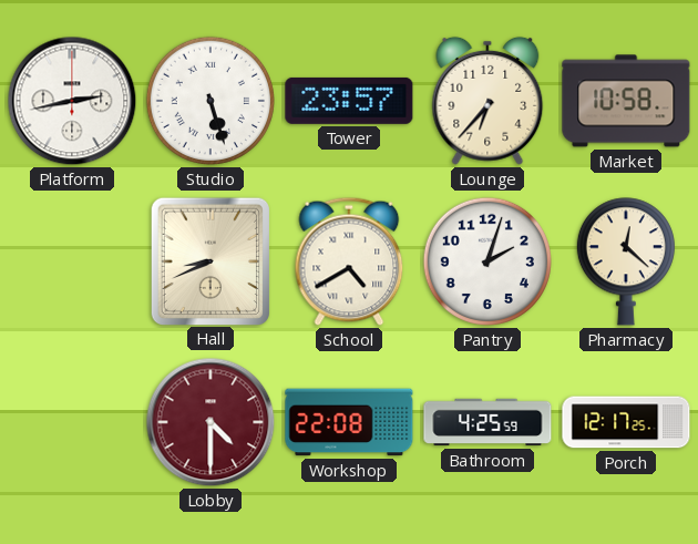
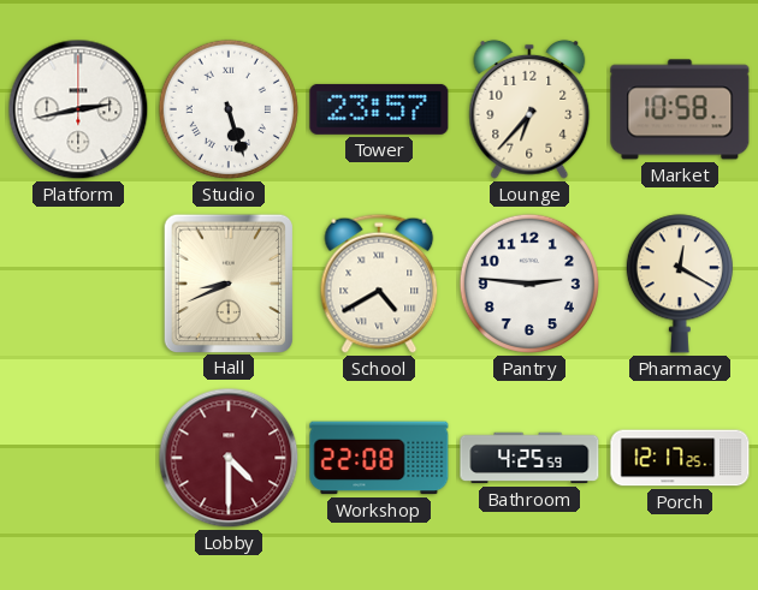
Pantry: 2:03 -> 2:46
Pharmacy: 12:22 -> 12:20
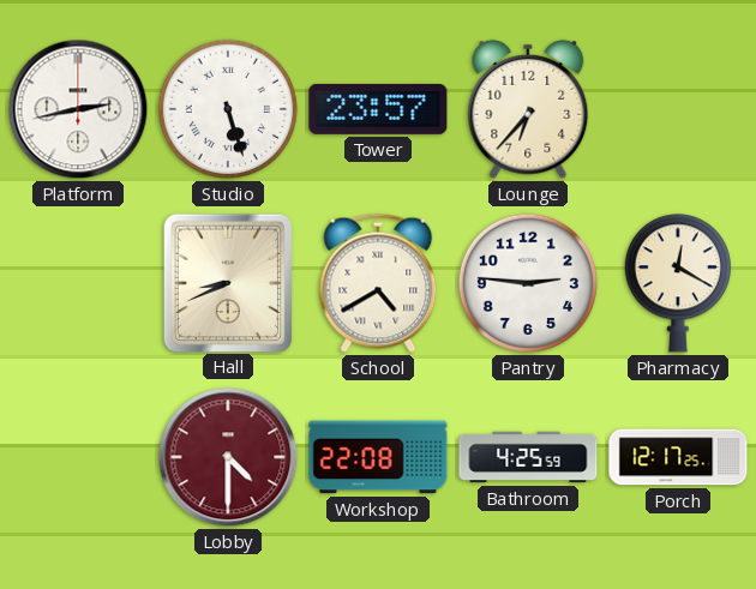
Market: 10:58 -> none
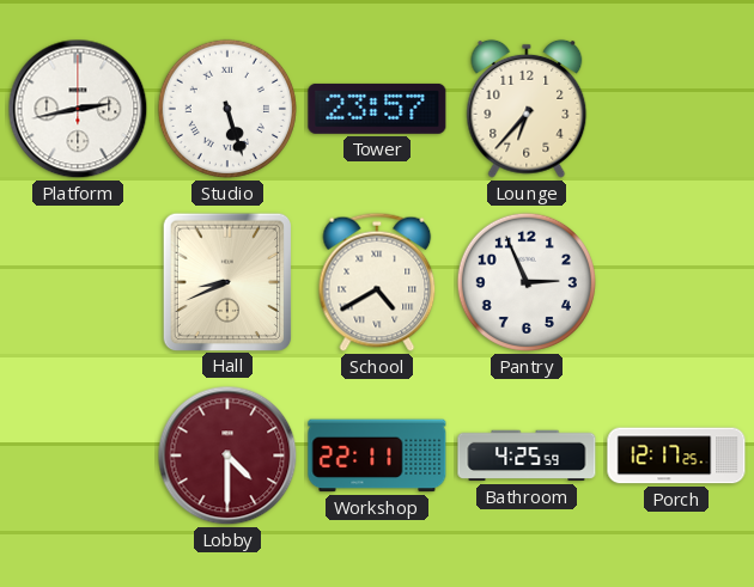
Pantry: 2:46 -> 2:56
Pharmacy: 12:20 -> none
Workshop: 22:08 -> 22:11
